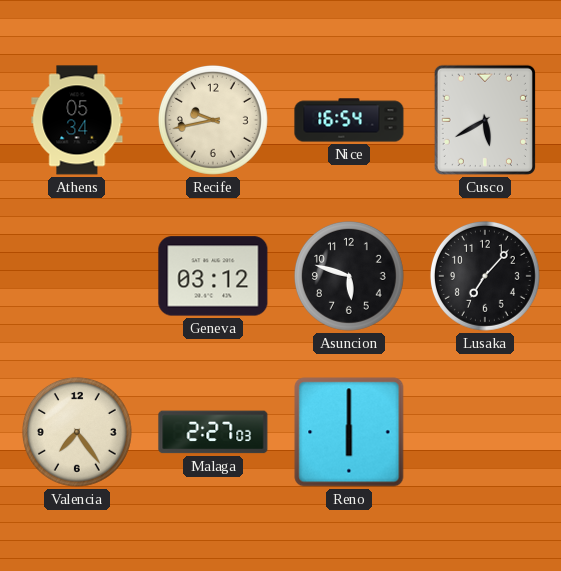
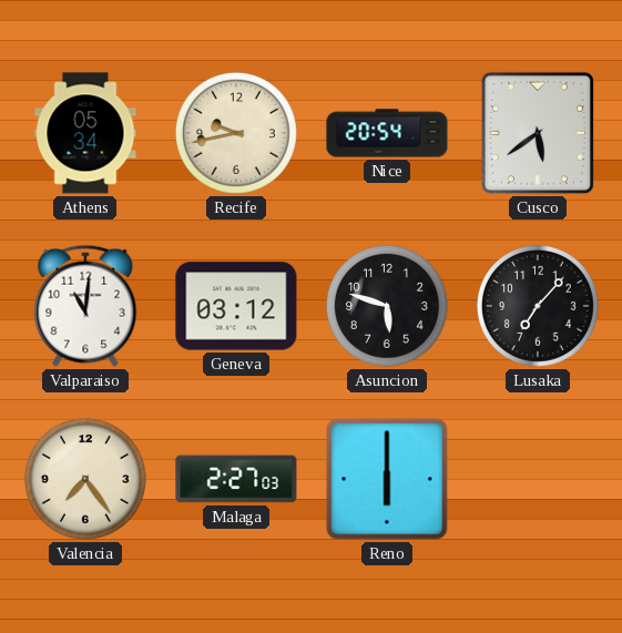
Nice: 16:54 -> 20:54
Cusco: 5:40 -> 5:39
Valparaiso: none -> 11:01
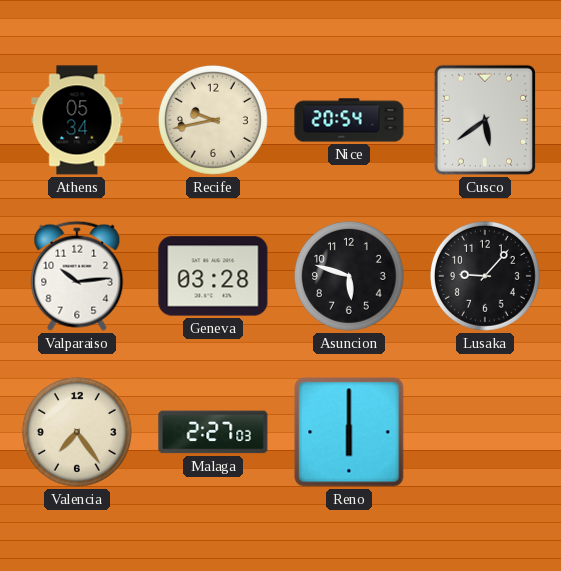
Valparaiso: 11:01 -> 10:14
Geneva: 03:12 -> 03:28
Lusaka: 7:07 -> 9:07
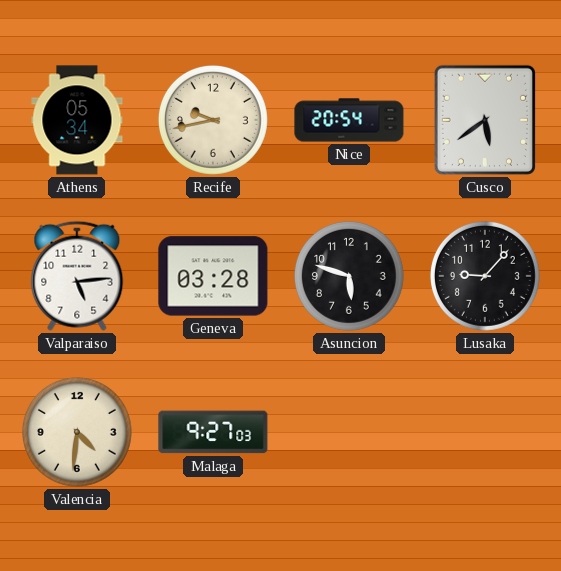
Valparaiso: 10:14 -> 5:14
Valencia: 7:24 -> 4:31
Malaga: 2:27 -> 9:27
Reno: 6:00 -> none
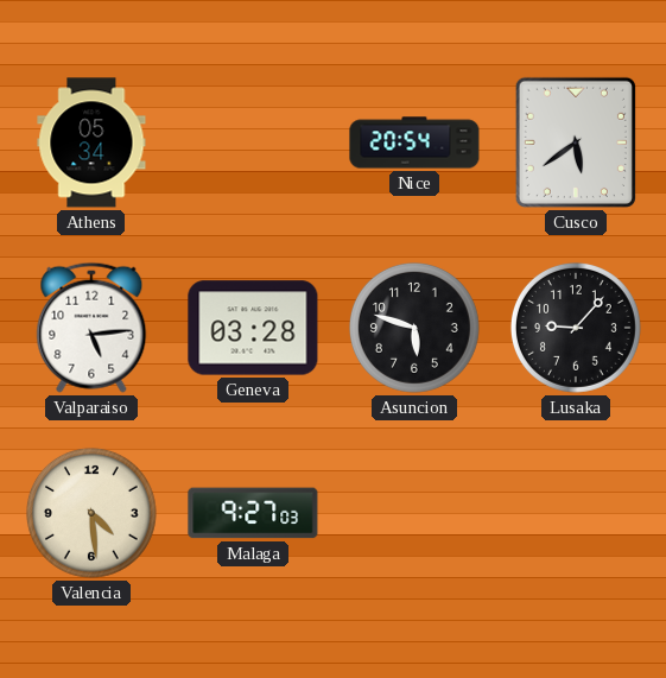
Recife: 9:43 -> none
Valencia: 4:31 -> 4:29
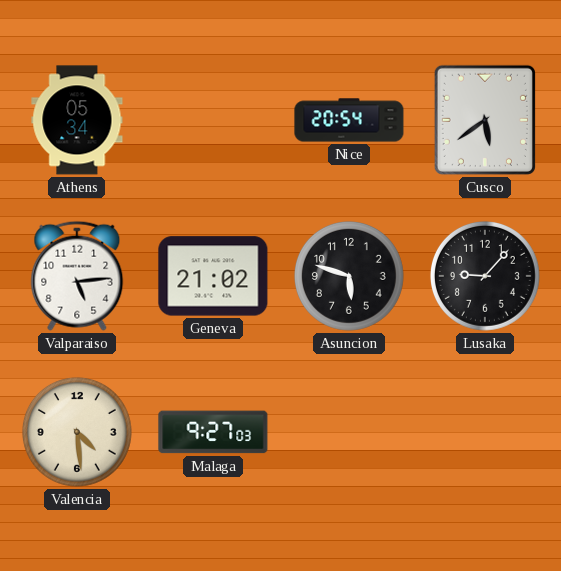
Geneva: 03:28 -> 21:02
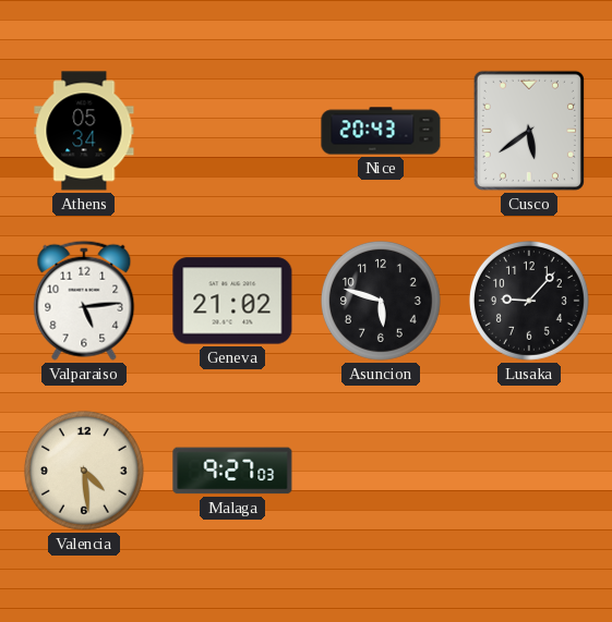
Nice: 20:54 -> 20:43
